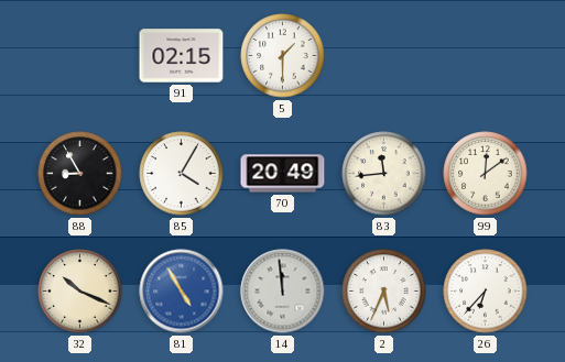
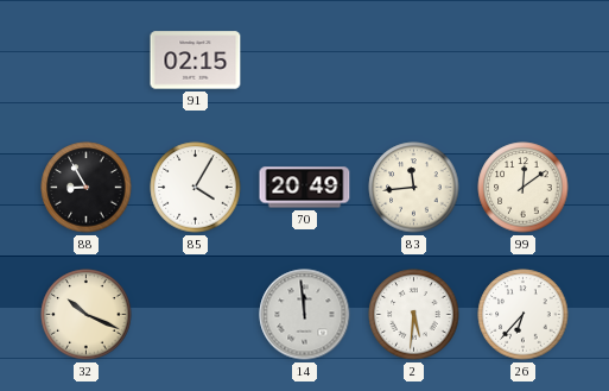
5: 1:30 -> none
81: 4:55 -> none
2: 5:34 -> 5:31
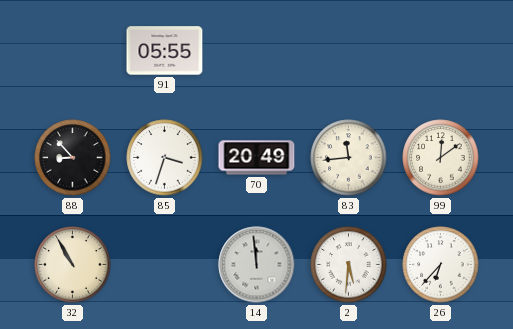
91: 02:15 -> 05:55
88: 8:55 -> 8:53
85: 4:05 -> 3:33
32: 10:19 -> 10:55
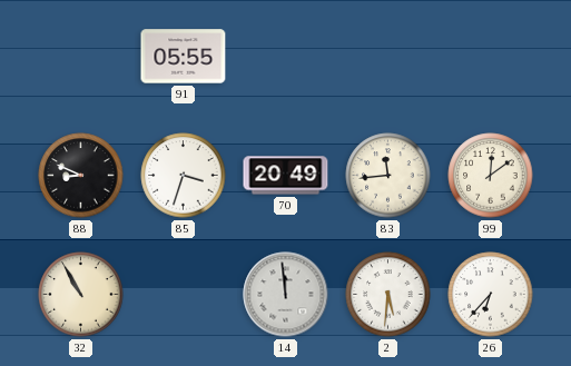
88: 8:53 -> 8:49
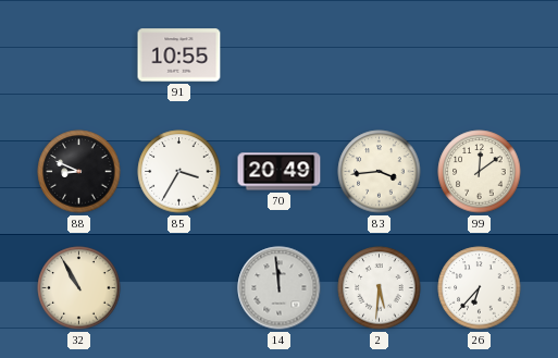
91: 05:55 -> 10:55
85: 3:33 -> 3:35
83: 11:44 -> 3:44
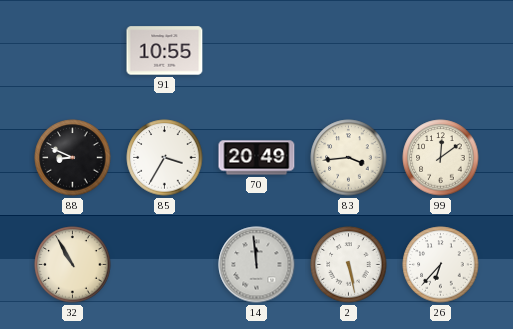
2: 5:31 -> 5:28
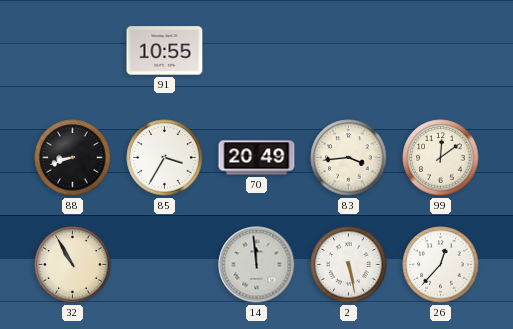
88: 8:49 -> 8:42
26: 6:37 -> 12:37
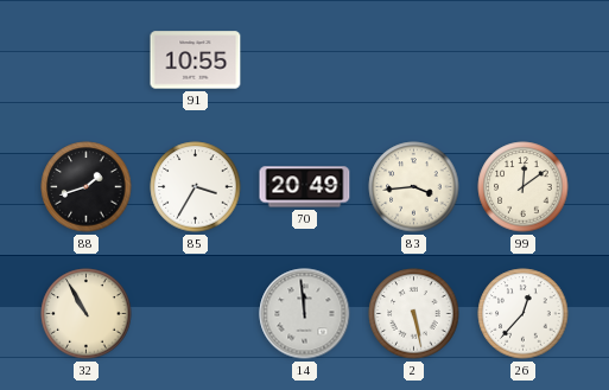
88: 8:42 -> 1:42
